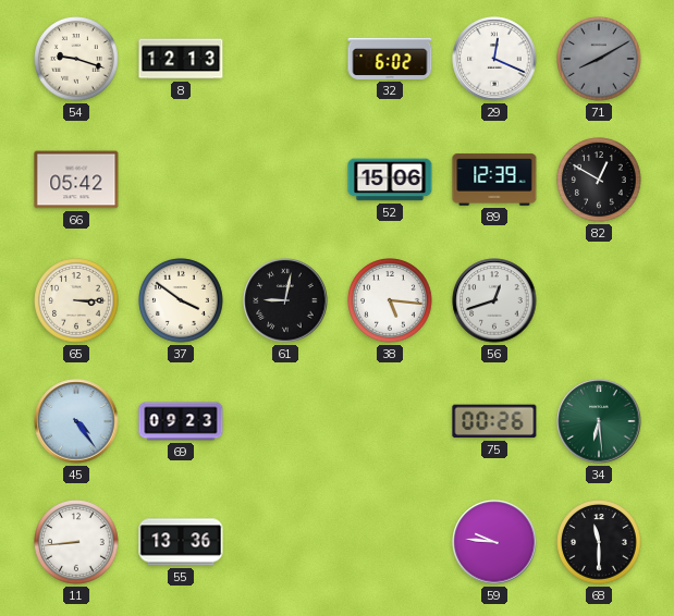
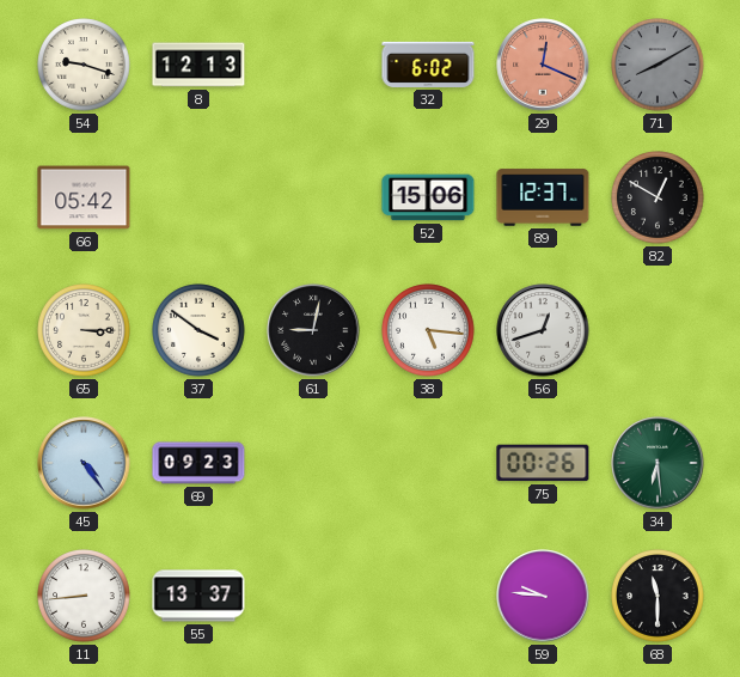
29 dial: white -> salmon
89: 12:39 -> 12:37
55: 13:36 -> 13:37
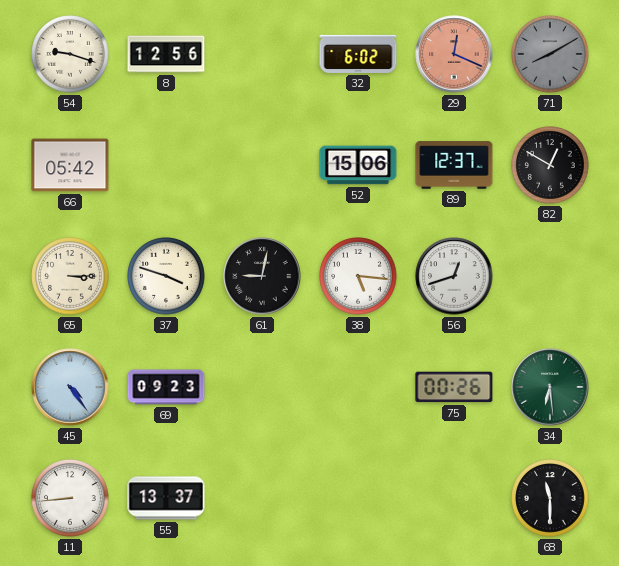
8: 12:13 -> 12:56
37: 3:51 -> 3:48
59: 9:46 -> none
